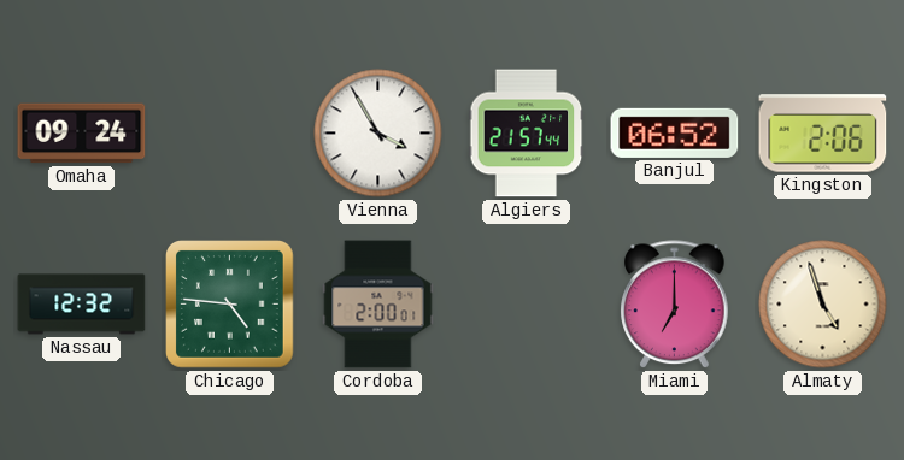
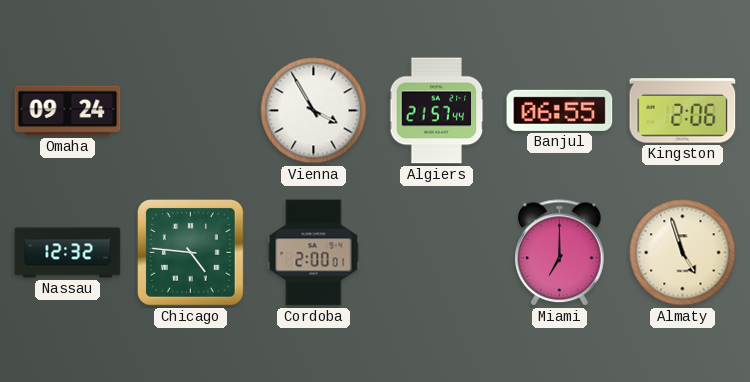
Banjul: 06:52 -> 06:55
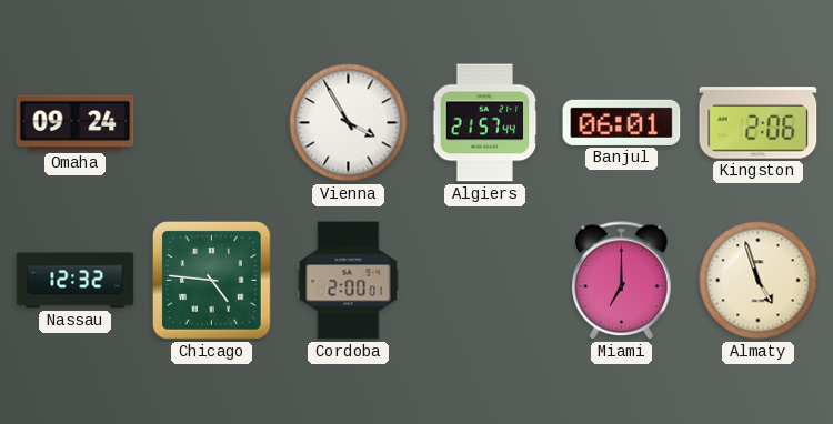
Banjul: 06:55 -> 06:01
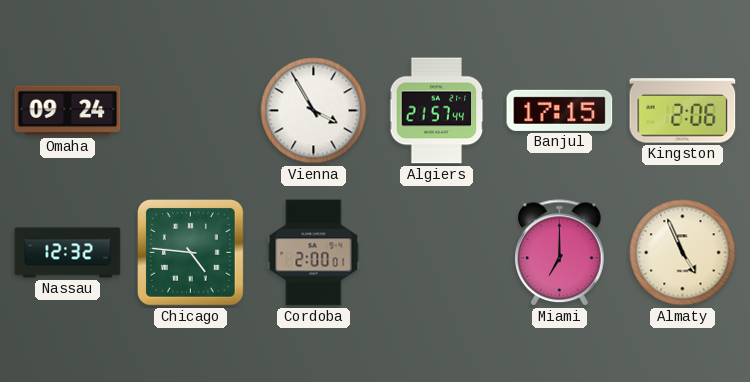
Banjul: 06:01 -> 17:15
Almaty: 4:57 -> 4:56
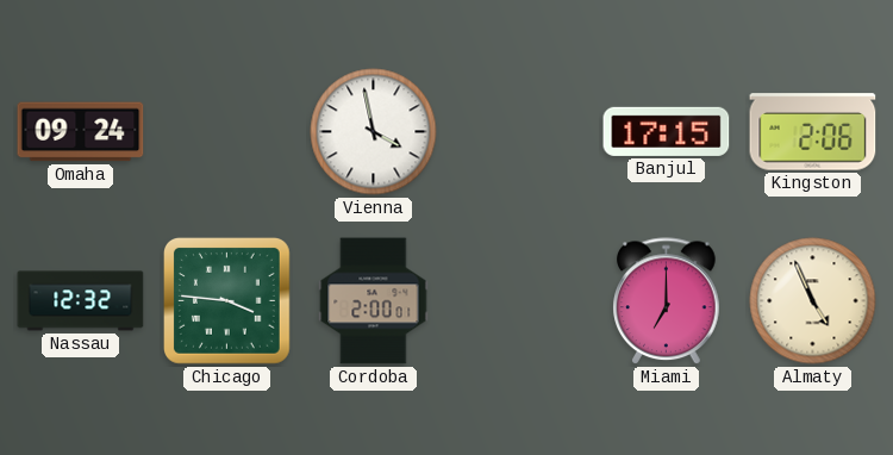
Vienna: 3:55 -> 3:58
Algiers: 21:57 -> none
Chicago: 4:46 -> 3:46
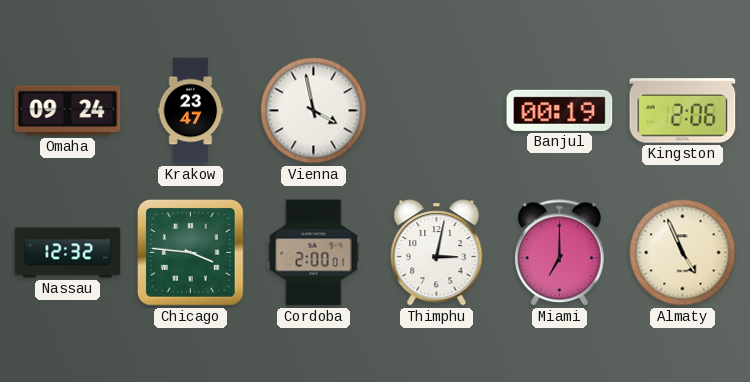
Krakow: none -> 23:47
Banjul: 17:15 -> 00:19
Thimphu: none -> 3:02
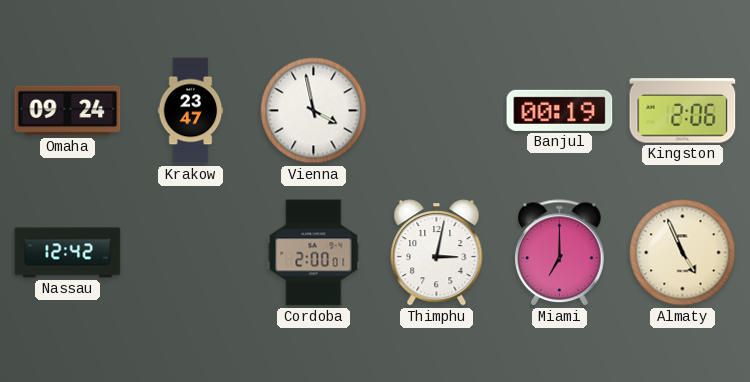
Nassau: 12:32 -> 12:42
Chicago: 3:46 -> none
